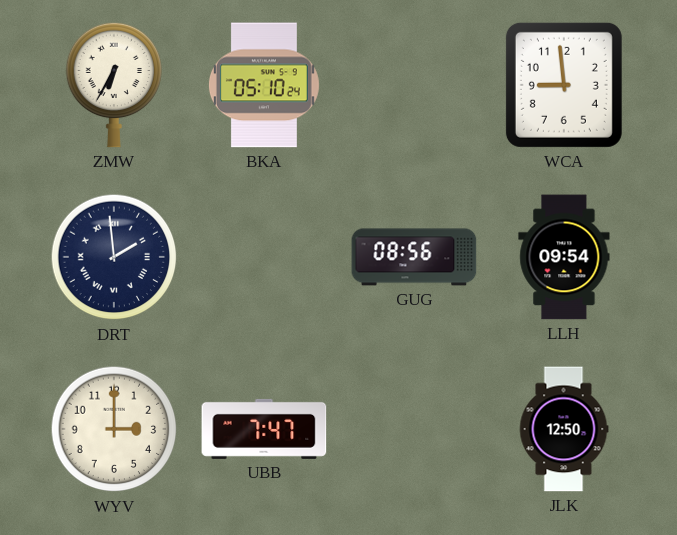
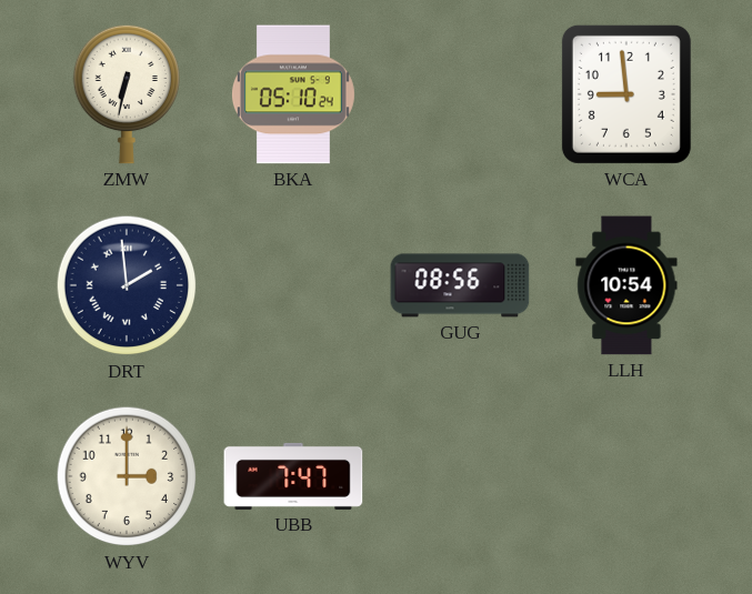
ZMW: 6:35 -> 6:32
LLH: 09:54 -> 10:54
JLK: 12:50 -> none
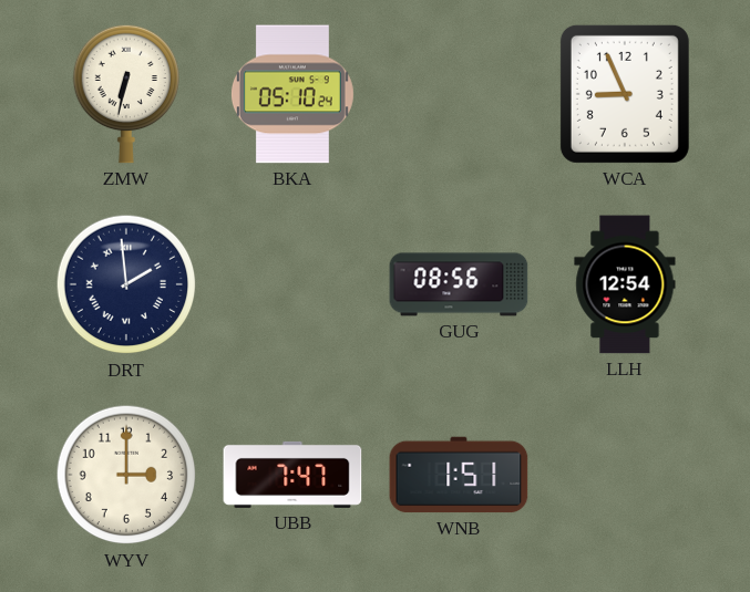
WCA: 8:59 -> 8:56
LLH: 10:54 -> 12:54
WNB: none -> 1:51
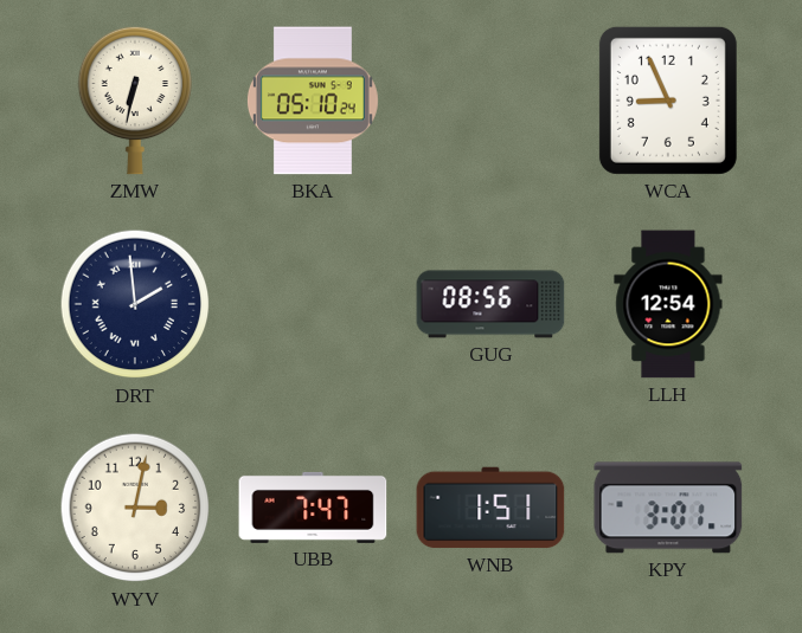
WYV: 3:00 -> 3:02
KPY: none -> 3:01
